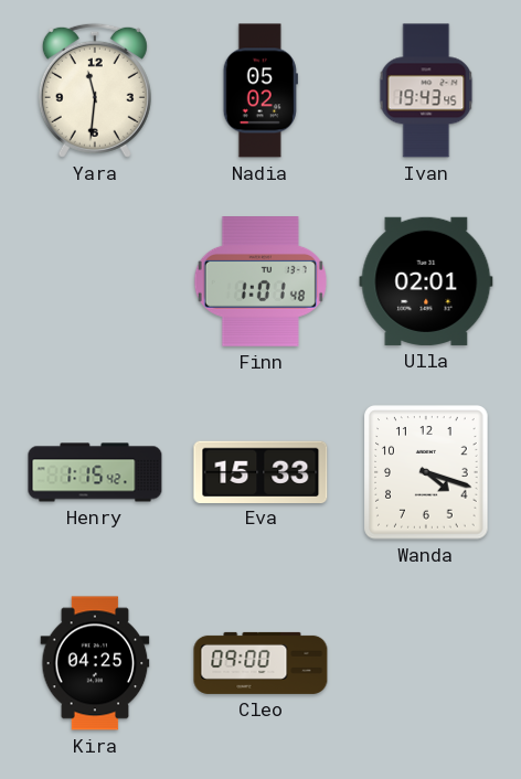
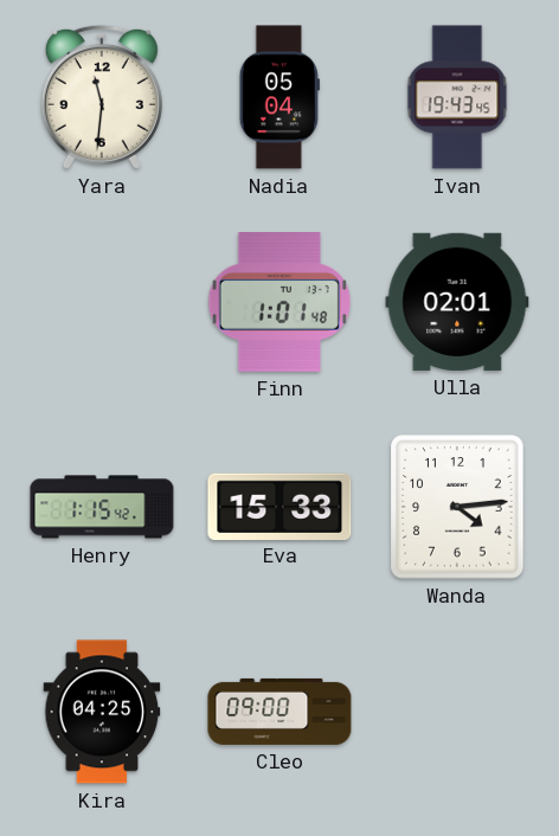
Nadia: 05:02 -> 05:04
Wanda: 4:18 -> 4:14
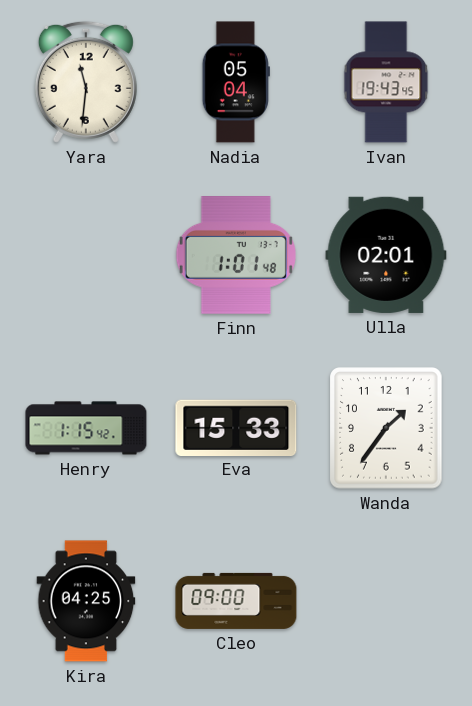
Wanda: 4:14 -> 1:36
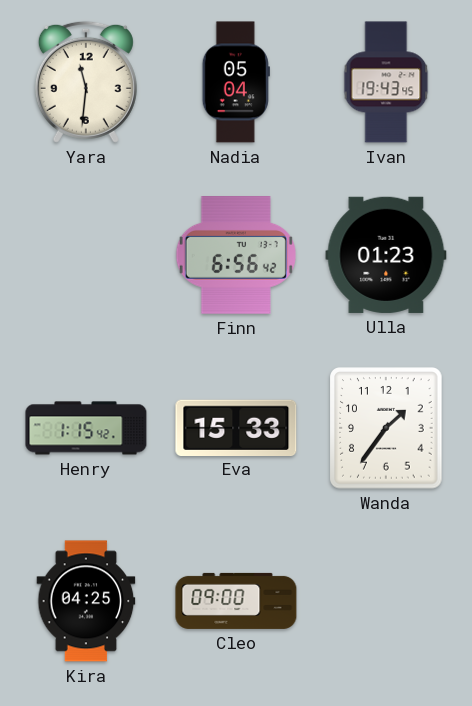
Finn: 1:01 -> 6:56
Ulla: 02:01 -> 01:23
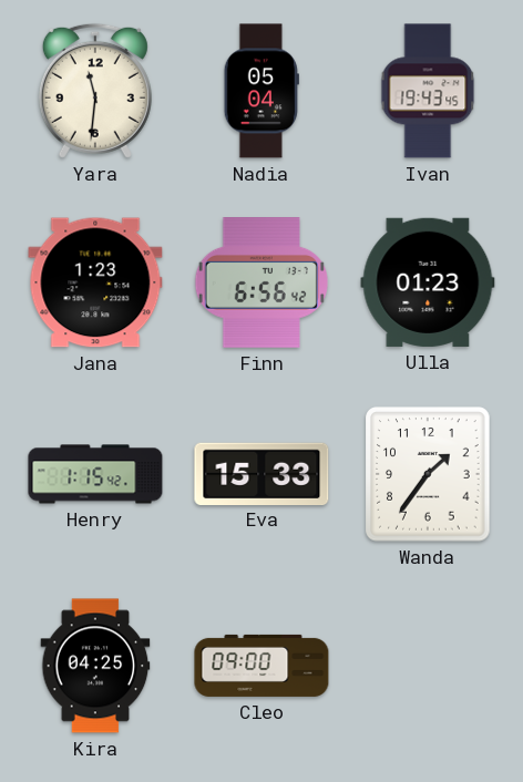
Jana: none -> 1:23
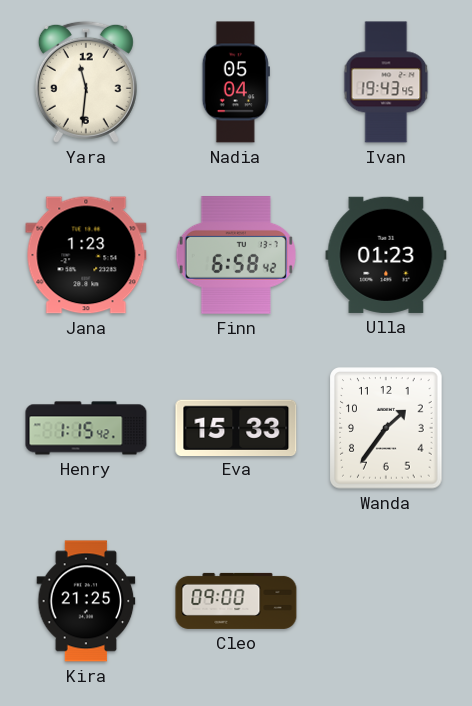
Finn: 6:56 -> 6:58
Kira: 04:25 -> 21:25
